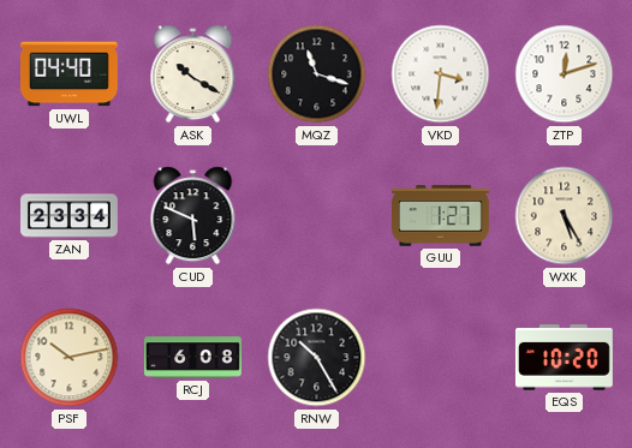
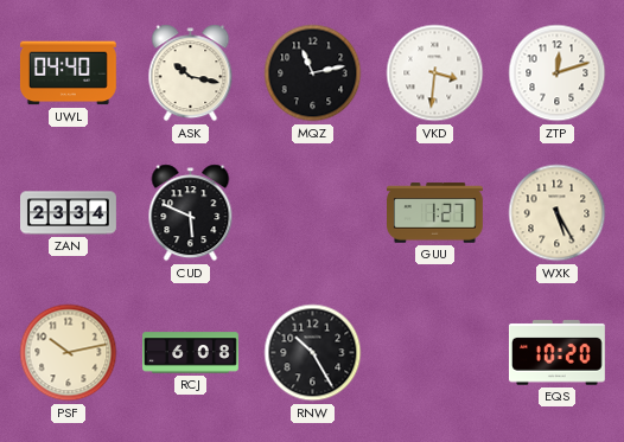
ASK: 10:20 -> 10:17
MQZ: 11:18 -> 11:13
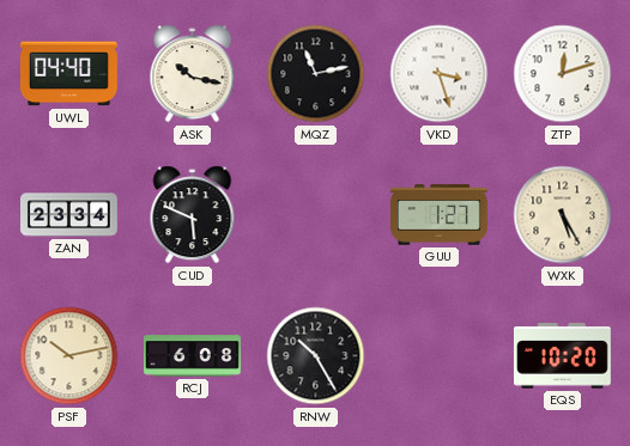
VKD: 3:31 -> 3:27
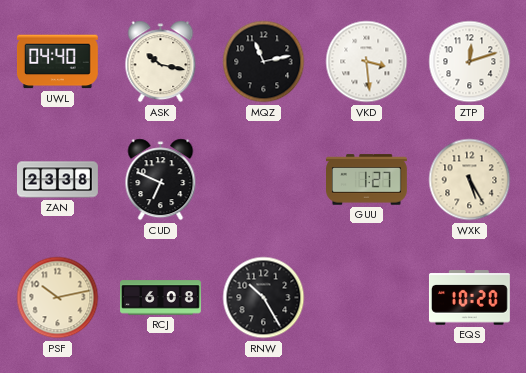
VKD: 3:27 -> 3:29
ZAN: 23:34 -> 23:38
CUD: 5:49 -> 6:49
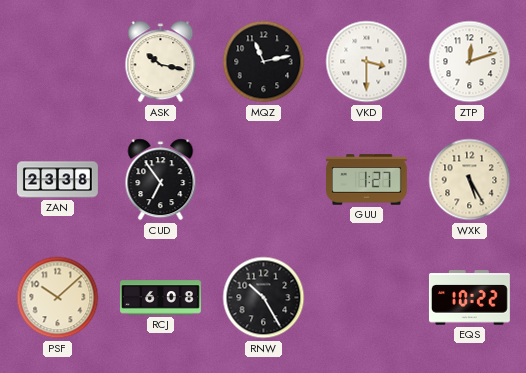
UWL: 04:40 -> none
VKD: 3:29 -> 3:30
CUD: 6:49 -> 6:54
PSF: 10:13 -> 10:08
EQS: 10:20 -> 10:22
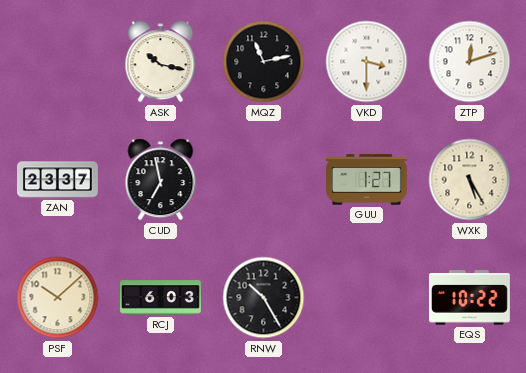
ZAN: 23:38 -> 23:37
CUD: 6:54 -> 6:58
RCJ: 6:08 -> 6:03
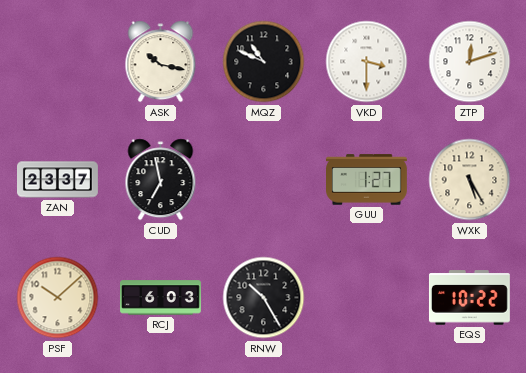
MQZ: 11:13 -> 10:49
